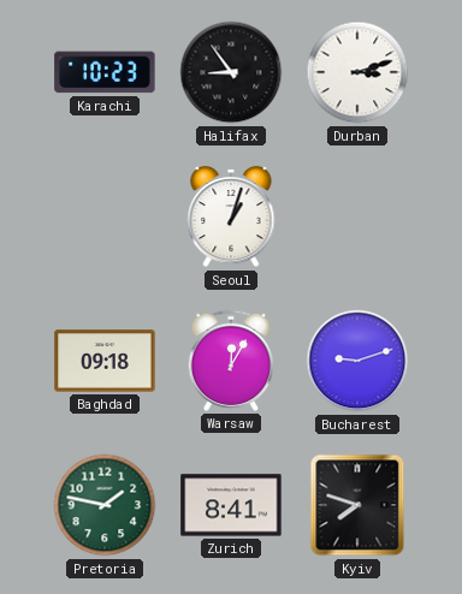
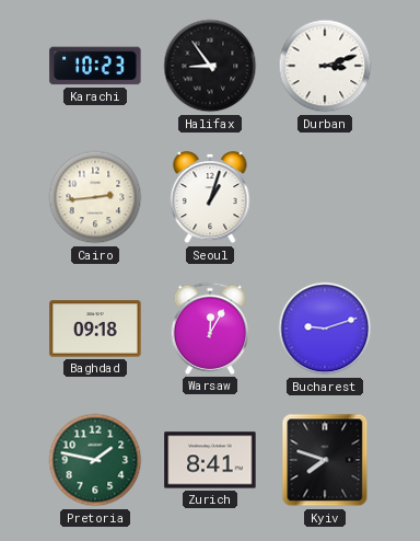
Cairo: none -> 2:44
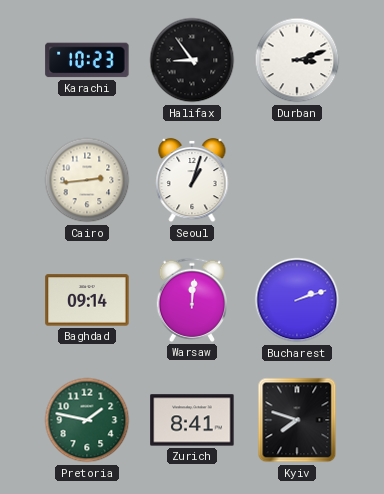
Baghdad: 09:18 -> 09:14
Warsaw: 12:05 -> 12:01
Bucharest: 9:12 -> 2:12
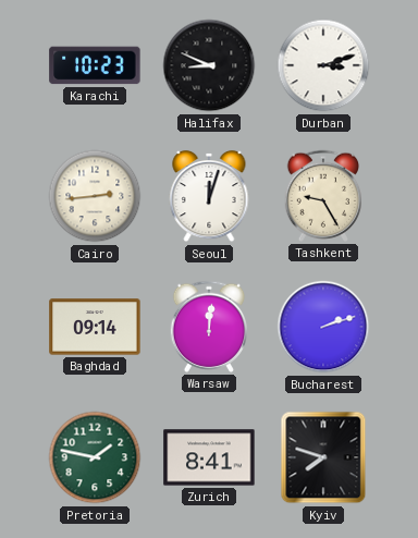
Halifax: 8:54 -> 8:49
Seoul: 1:03 -> 12:03
Tashkent: none -> 9:25
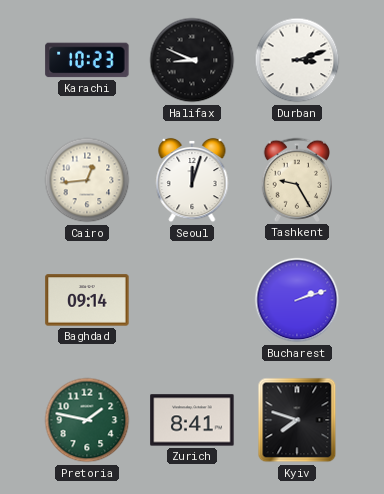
Cairo: 2:44 -> 12:44
Warsaw: 12:01 -> none
